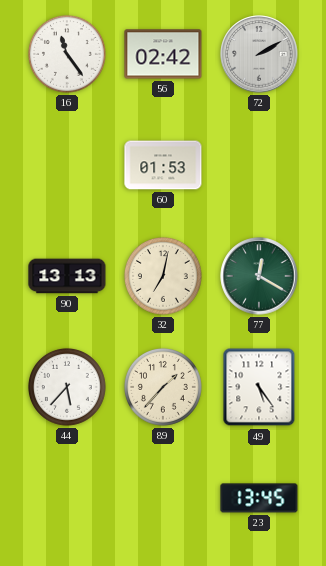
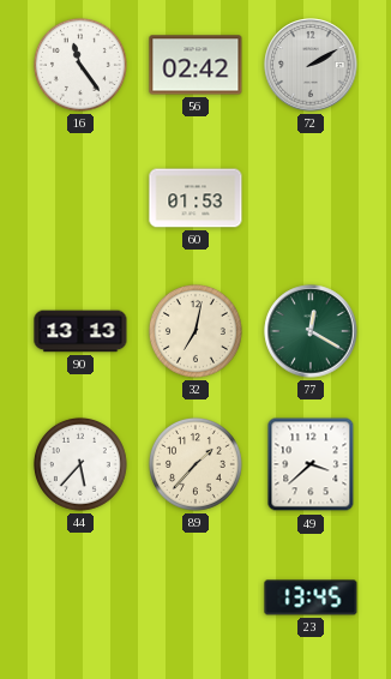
49: 5:24 -> 3:38
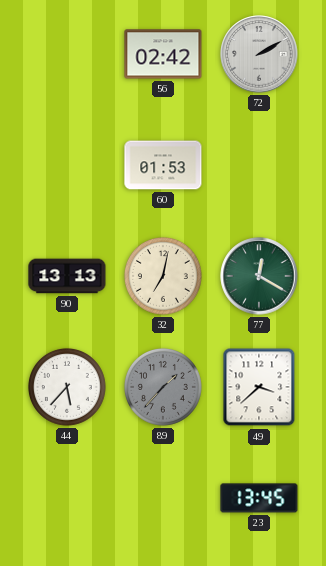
16: 11:24 -> none
89 dial: cream -> grey
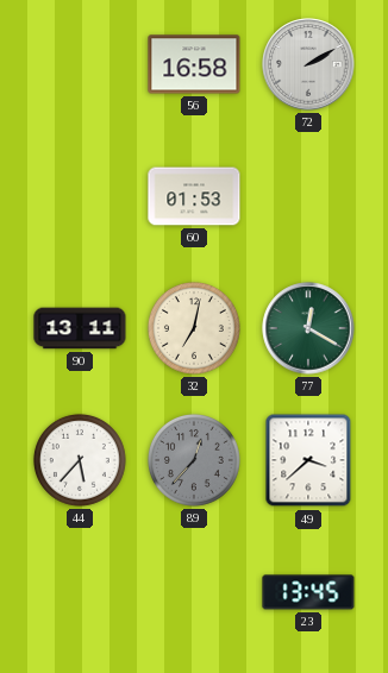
56: 02:42 -> 16:58
90: 13:13 -> 13:11
89: 1:37 -> 12:37
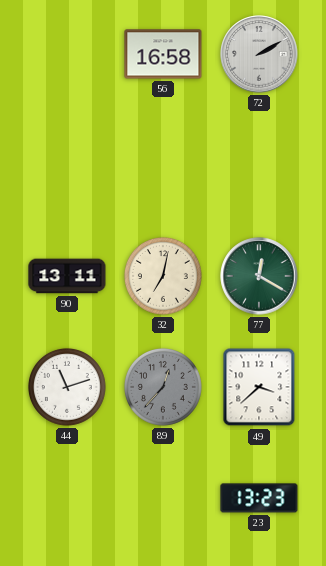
60: 01:53 -> none
44: 5:37 -> 11:12
23: 13:45 -> 13:23
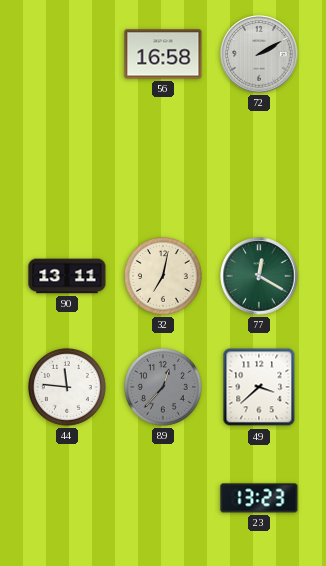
44: 11:12 -> 11:46
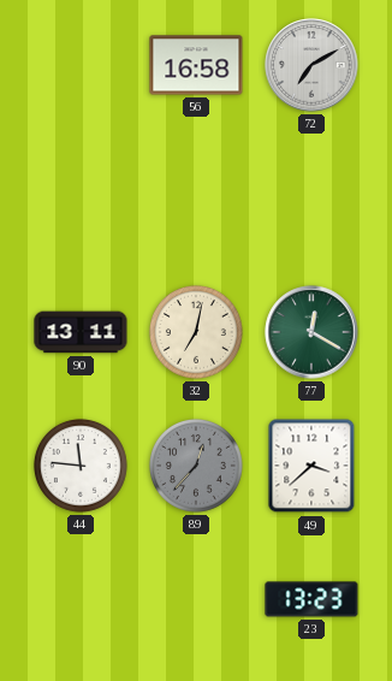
72: 2:10 -> 7:10
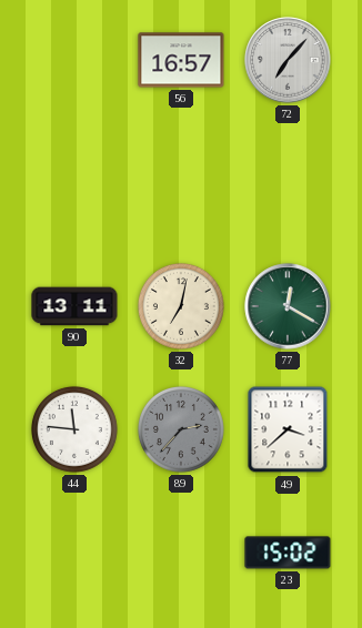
56: 16:58 -> 16:57
72: 7:10 -> 7:07
89: 12:37 -> 2:37
23: 13:23 -> 15:02
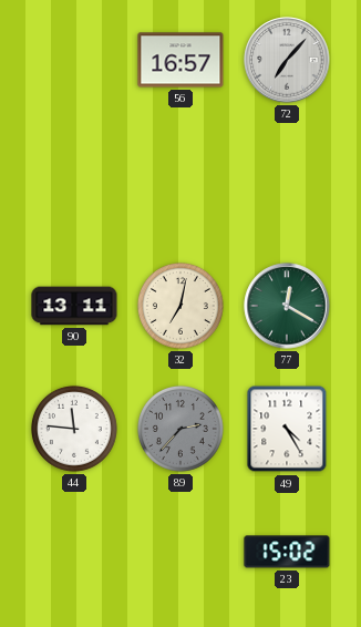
49: 3:38 -> 4:25
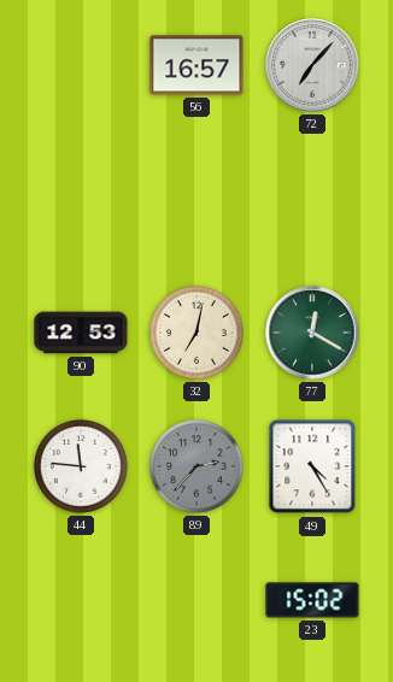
90: 13:11 -> 12:53
